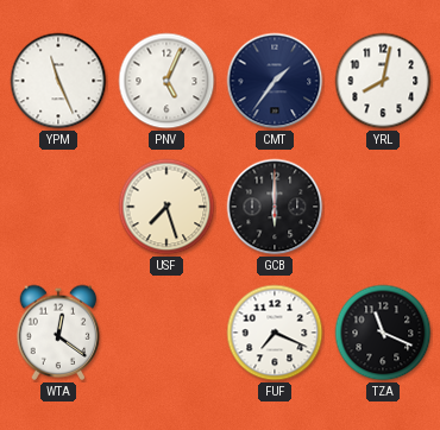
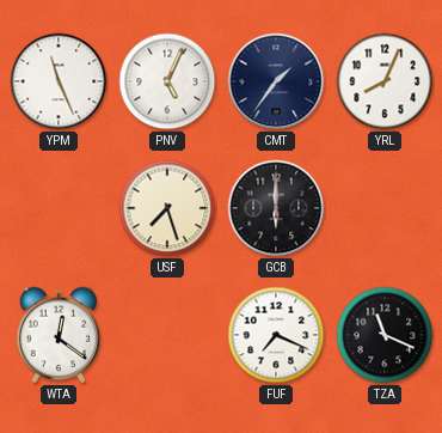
YRL: 8:02 -> 8:04
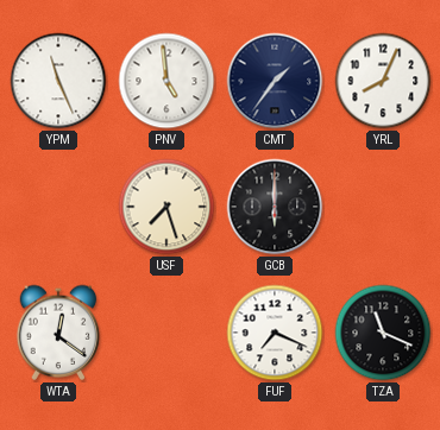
PNV: 5:04 -> 4:59
